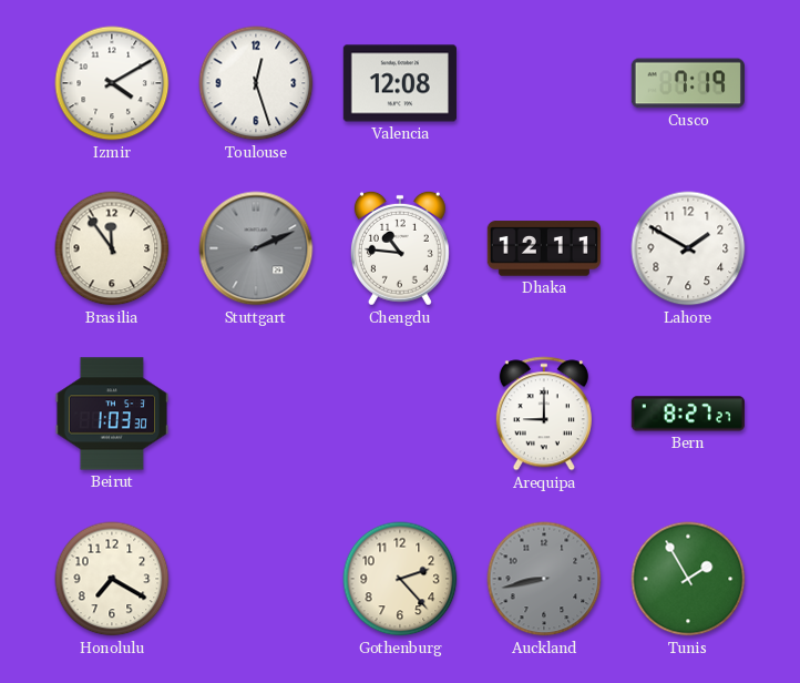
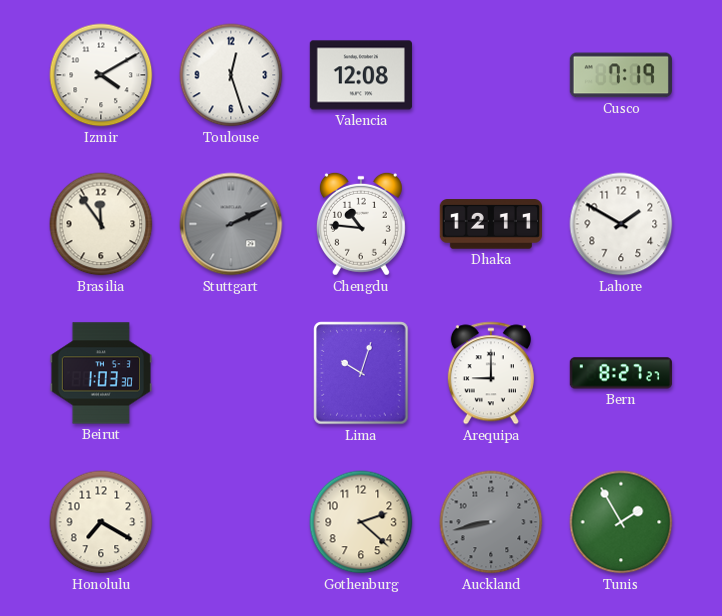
Lima: none -> 10:03
Gothenburg: 2:23 -> 2:22
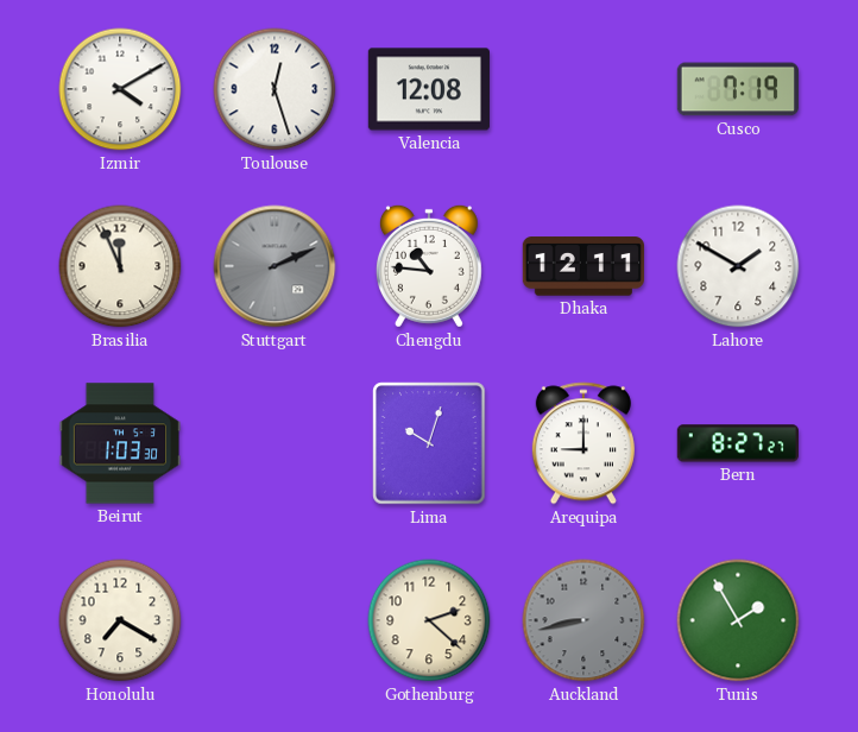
Brasilia: 11:54 -> 11:56
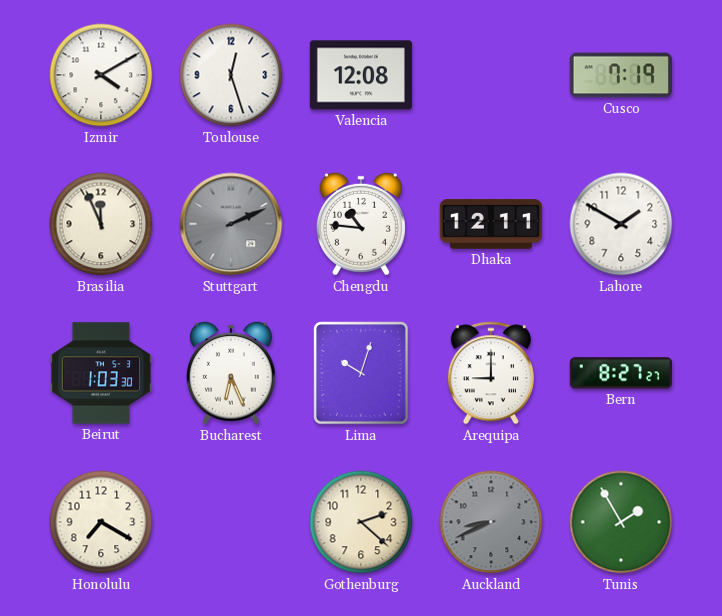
Bucharest: none -> 6:26
Auckland: 8:43 -> 8:41
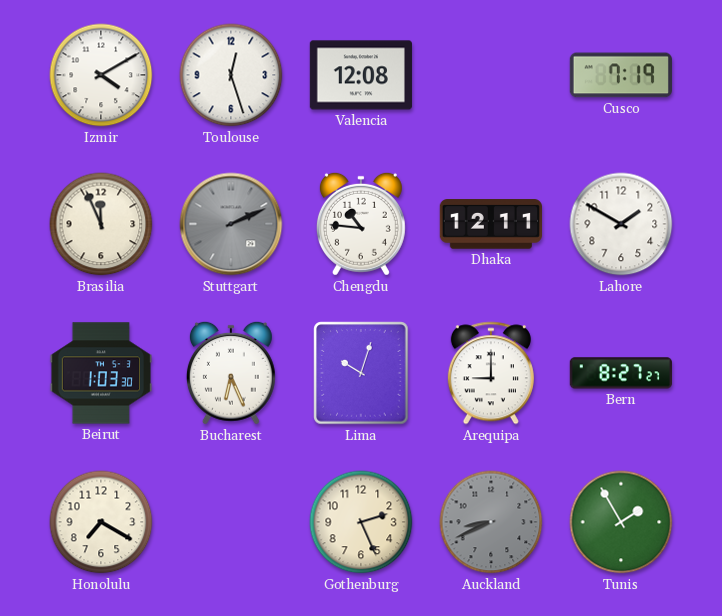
Gothenburg: 2:22 -> 2:26
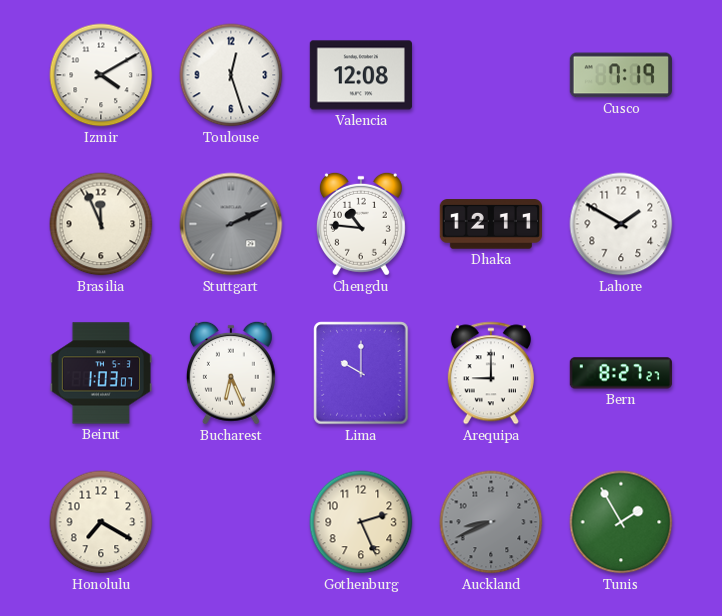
Beirut: 1:03:30 -> 1:03:07
Lima: 10:03 -> 10:00
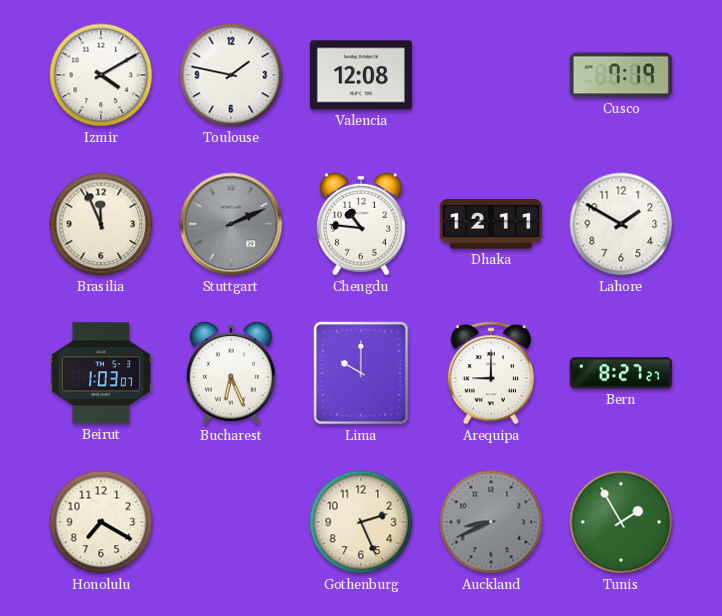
Toulouse: 12:27 -> 1:47
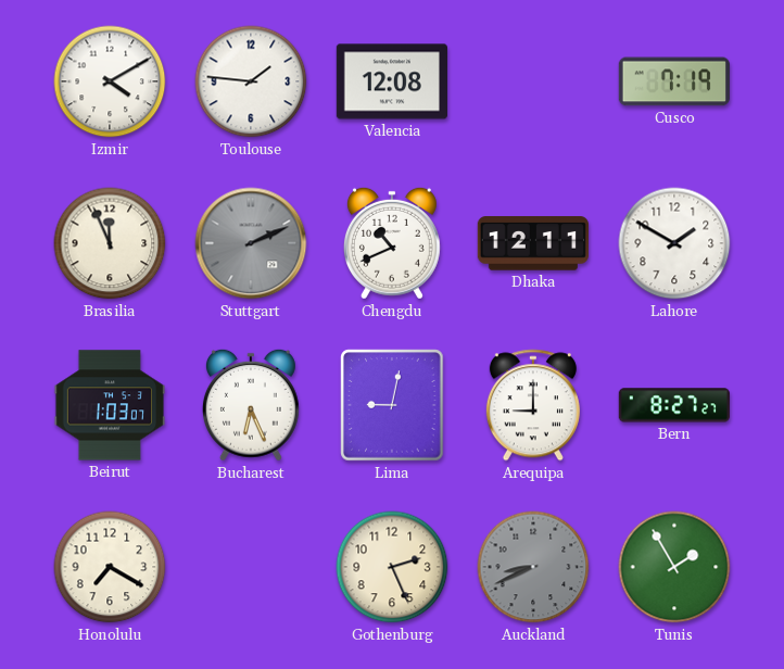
Toulouse: 1:47 -> 1:46
Chengdu: 10:46 -> 10:41
Lima: 10:00 -> 9:02
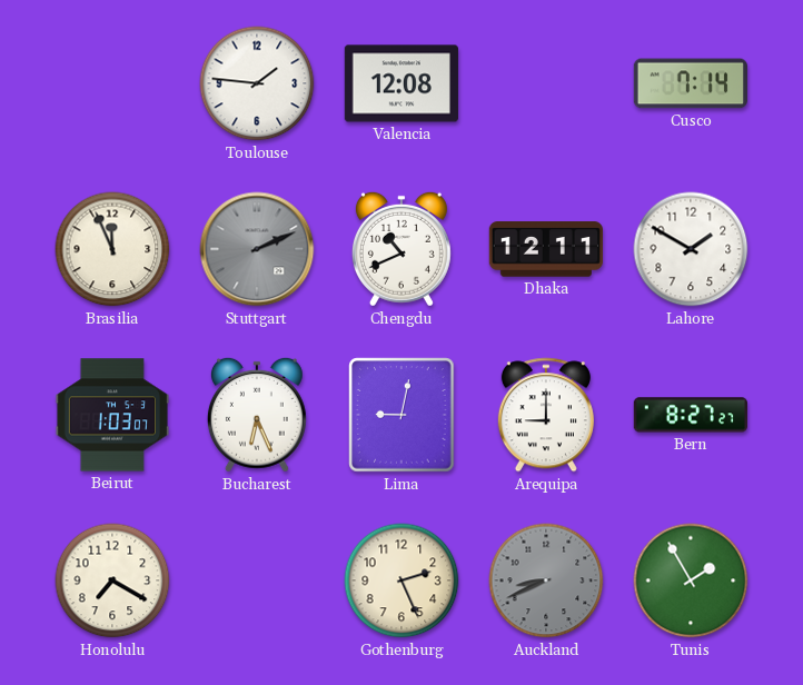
Izmir: 4:10 -> none
Cusco: 7:19 -> 7:14
